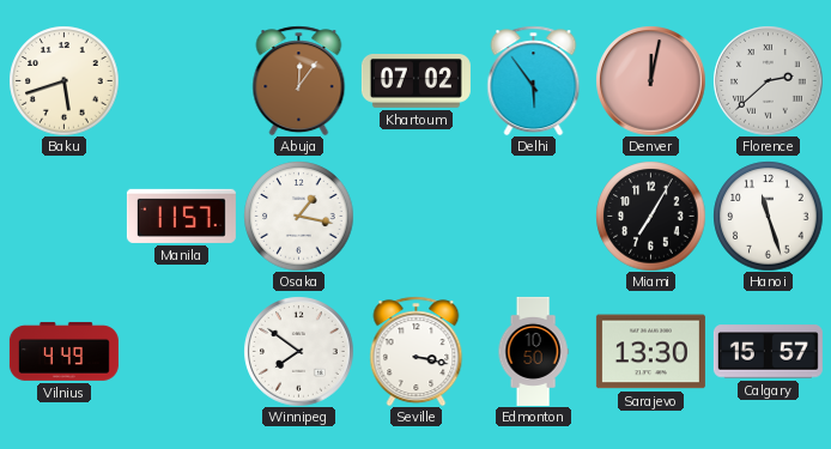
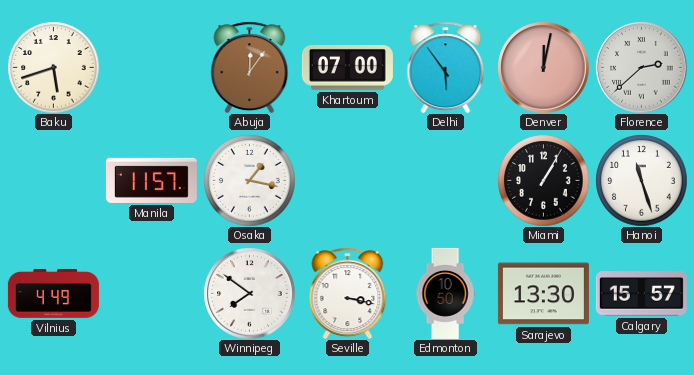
Khartoum: 07:02 -> 07:00
Miami: 7:05 -> 1:05
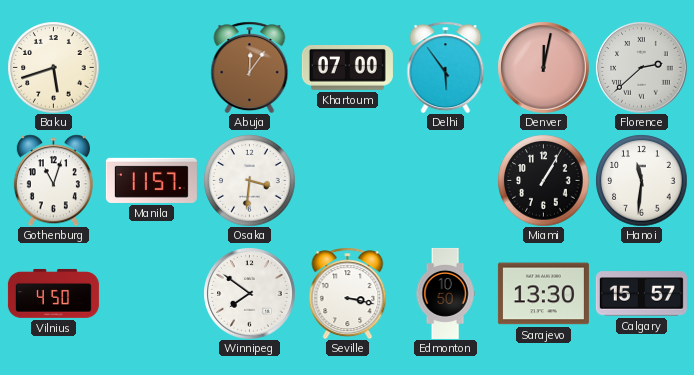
Gothenburg: none -> 11:03
Osaka: 1:17 -> 3:31
Hanoi: 11:27 -> 11:31
Vilnius: 4:49 -> 4:50
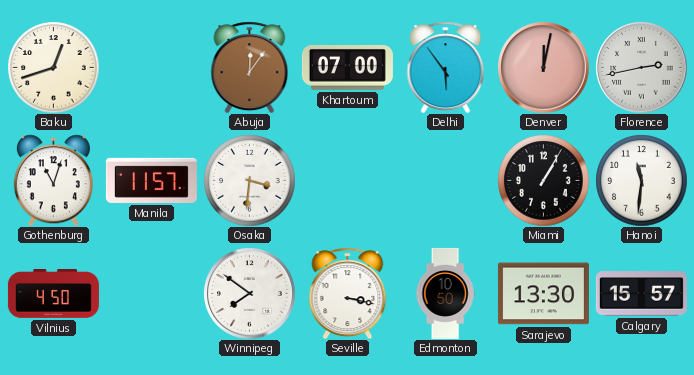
Baku: 5:42 -> 12:42
Florence: 2:38 -> 2:43
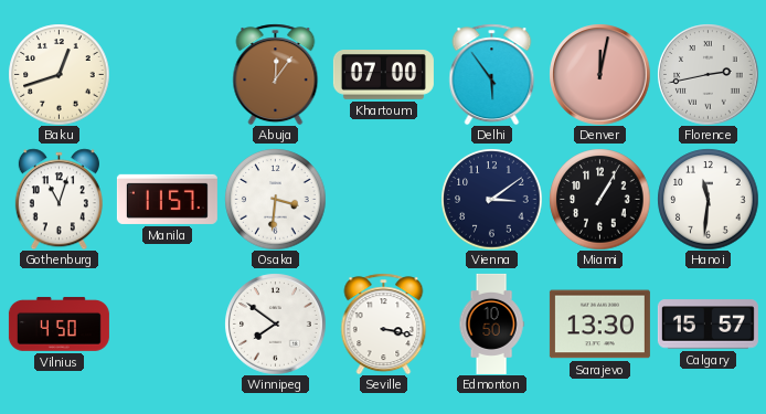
Vienna: none -> 3:09
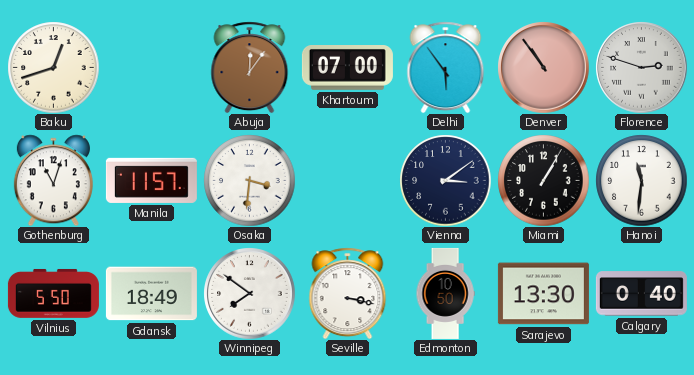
Denver: 12:02 -> 10:54
Florence: 2:43 -> 2:48
Vilnius: 4:50 -> 5:50
Gdansk: none -> 18:49
Calgary: 15:57 -> 0:40
